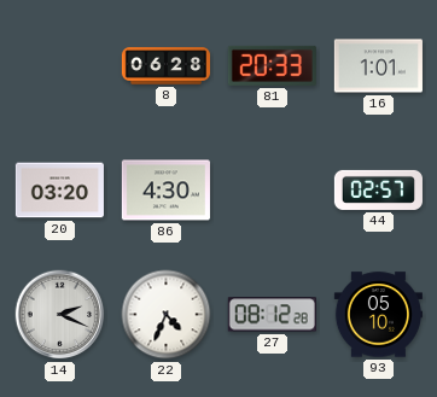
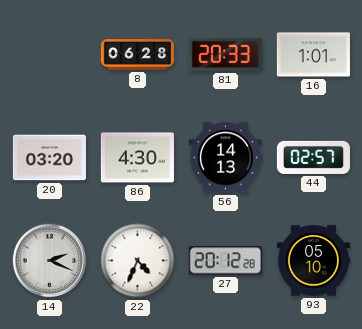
56: none -> 14:13
27: 08:12 -> 20:12
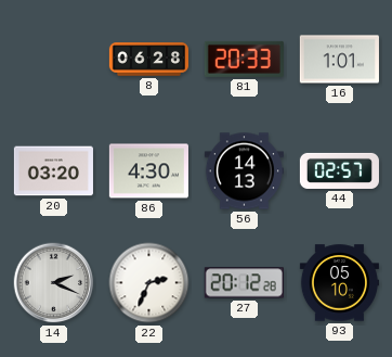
22: 4:34 -> 2:34
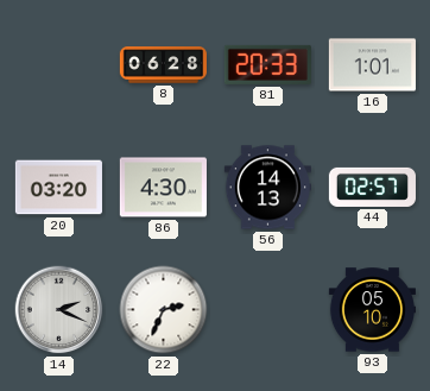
27: 20:12 -> none
